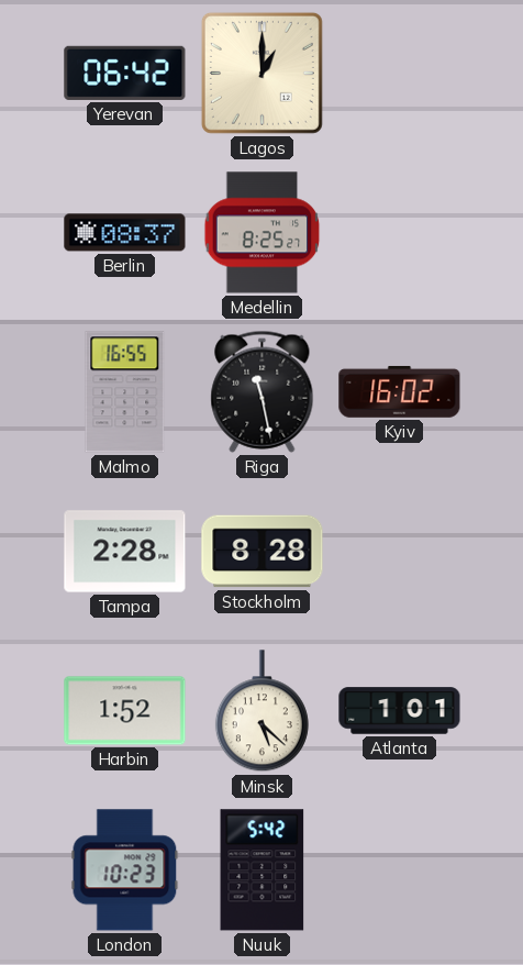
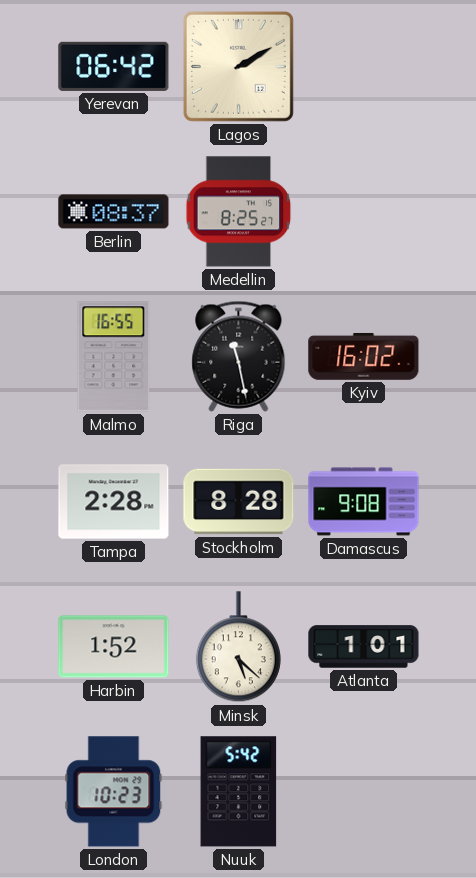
Lagos: 1:00 -> 2:10
Damascus: none -> 9:08
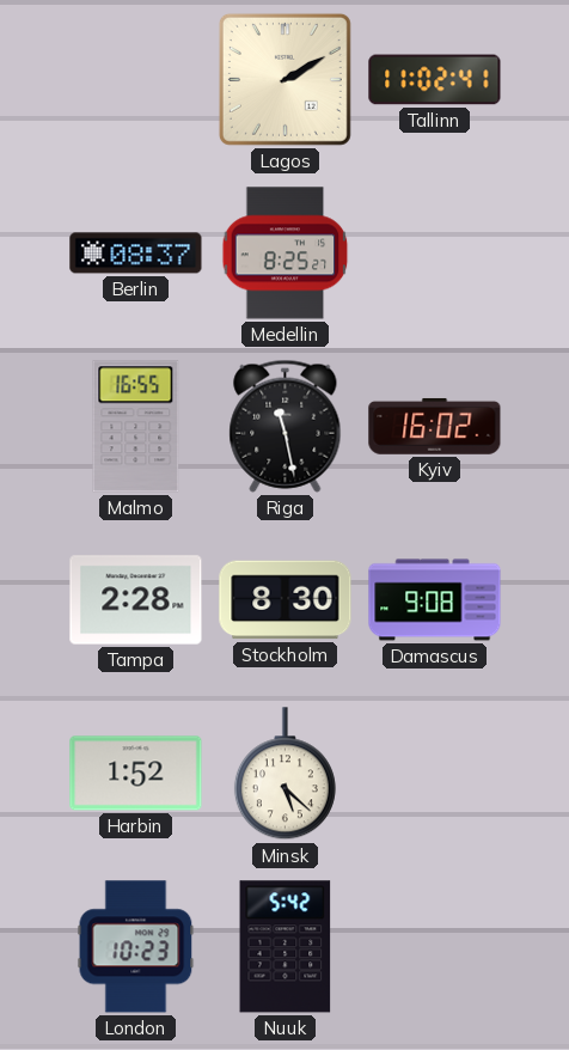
Yerevan: 06:42 -> none
Tallinn: none -> 11:02
Stockholm: 8:28 -> 8:30
Atlanta: 1:01 -> none
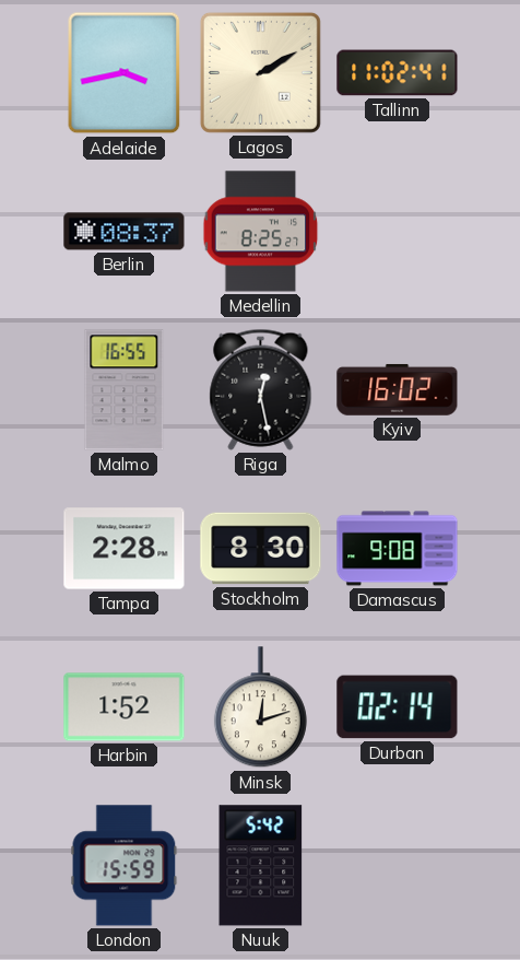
Adelaide: none -> 3:43
Riga: 11:28 -> 12:28
Minsk: 5:22 -> 12:12
Durban: none -> 02:14
London: 10:23 -> 15:59
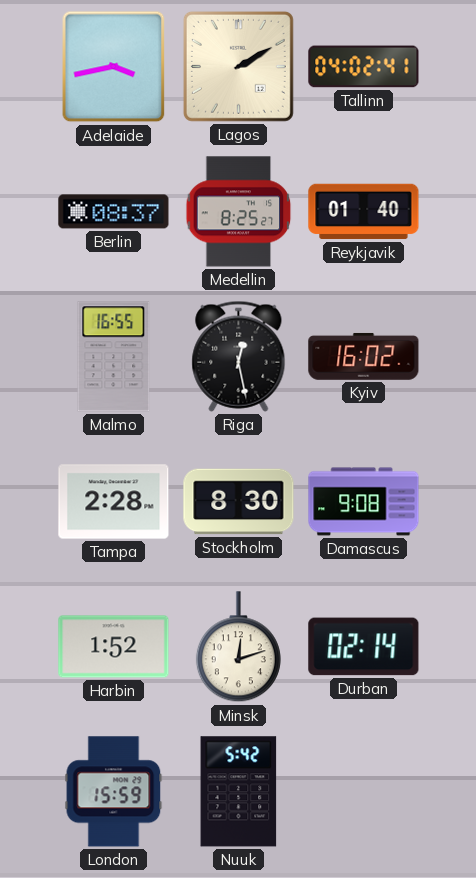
Tallinn: 11:02 -> 04:02
Reykjavik: none -> 01:40
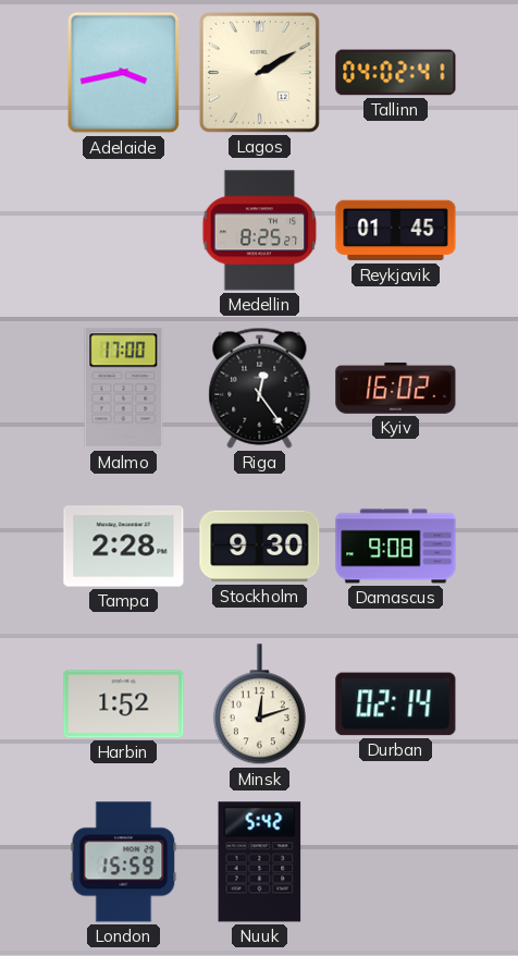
Berlin: 08:37 -> none
Reykjavik: 01:40 -> 01:45
Malmo: 16:55 -> 17:00
Riga: 12:28 -> 12:24
Stockholm: 8:30 -> 9:30
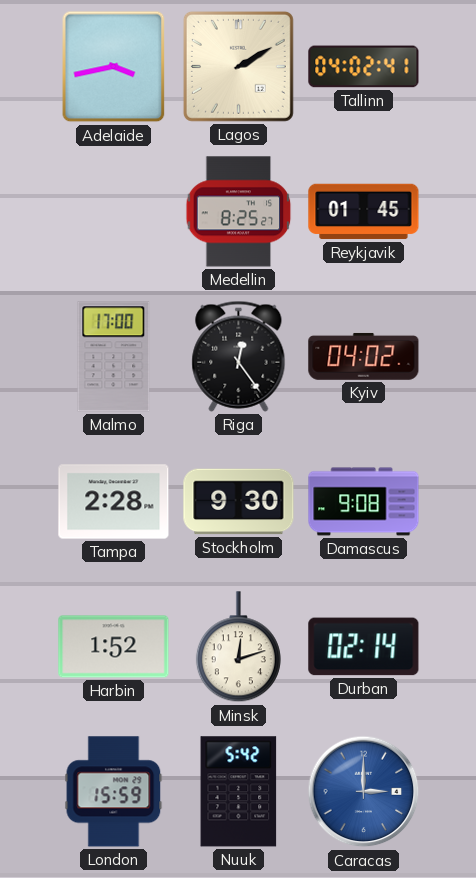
Kyiv: 16:02 -> 04:02
Caracas: none -> 3:00
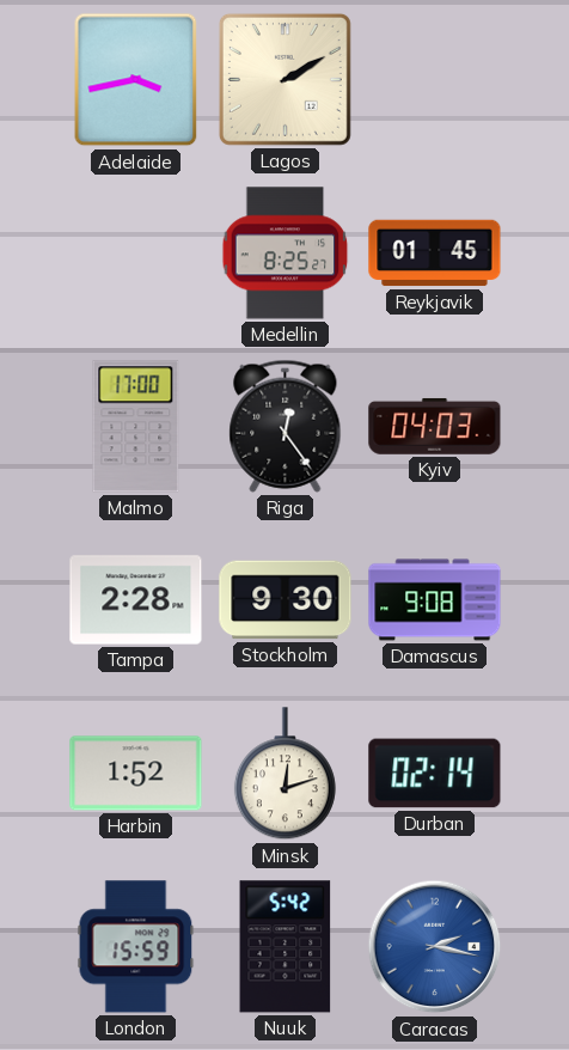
Tallinn: 04:02 -> none
Kyiv: 04:02 -> 04:03
Caracas: 3:00 -> 2:17
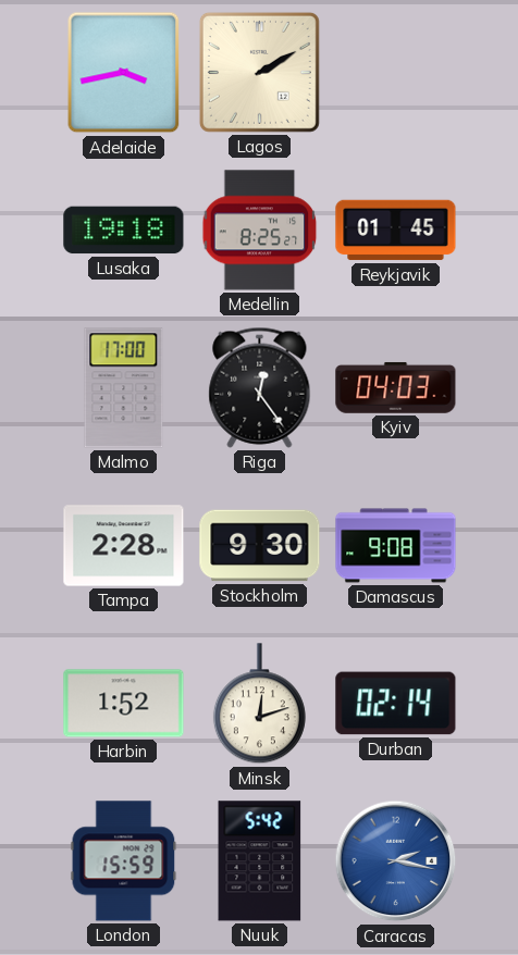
Lusaka: none -> 19:18
